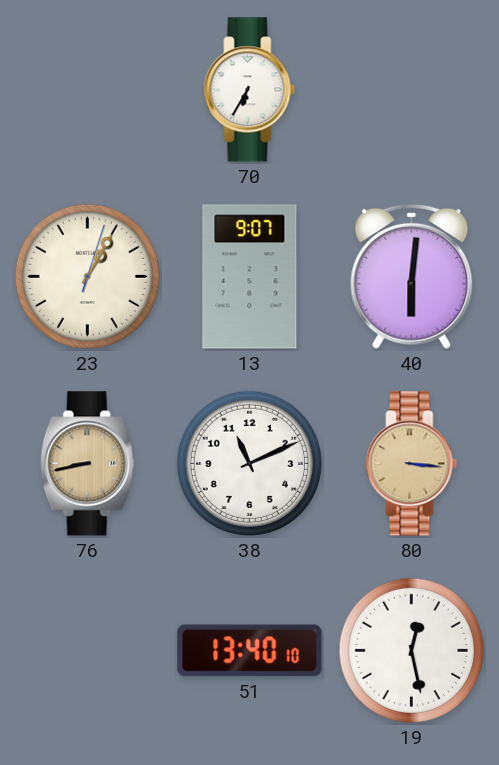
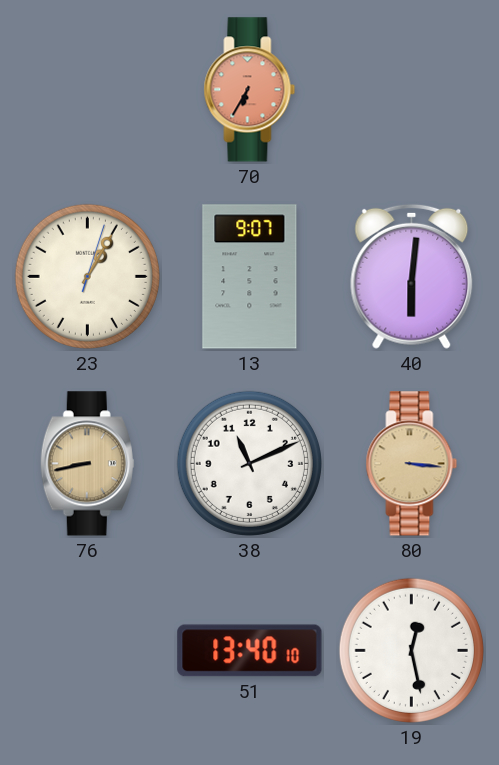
70 dial: white -> salmon
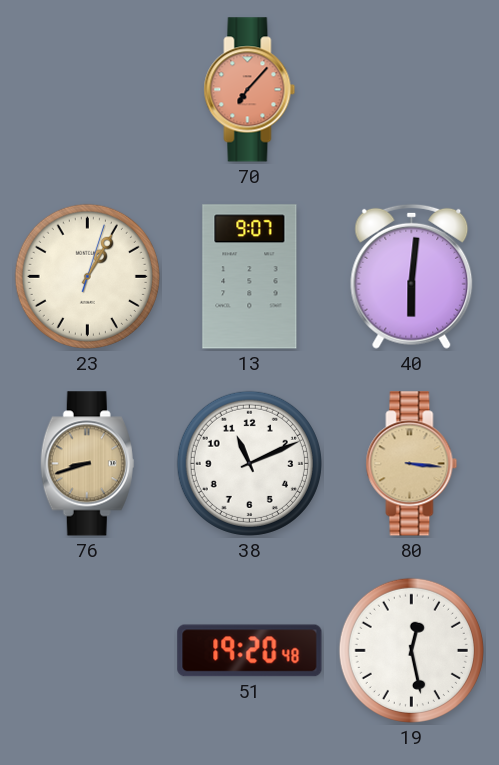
70: 6:35 -> 7:07
76: 8:43 -> 8:42
51: 13:40 -> 19:20
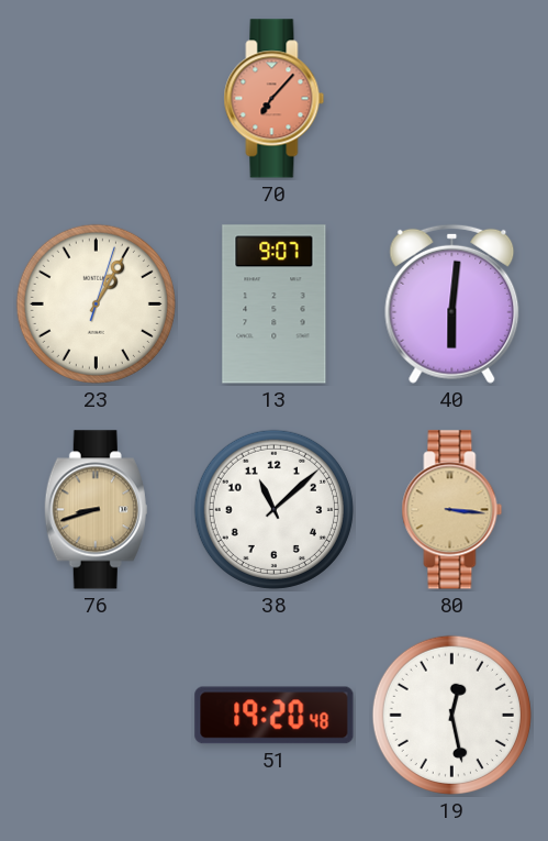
38: 11:11 -> 11:08
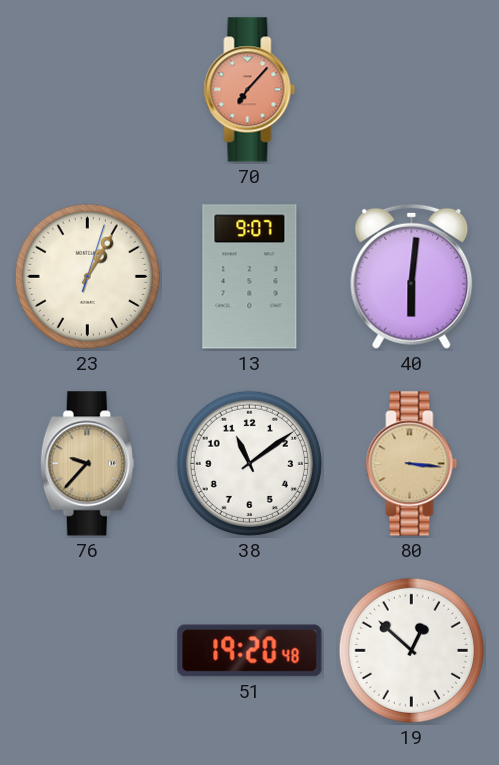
76: 8:42 -> 9:37
38: 11:08 -> 11:09
19: 12:28 -> 12:52
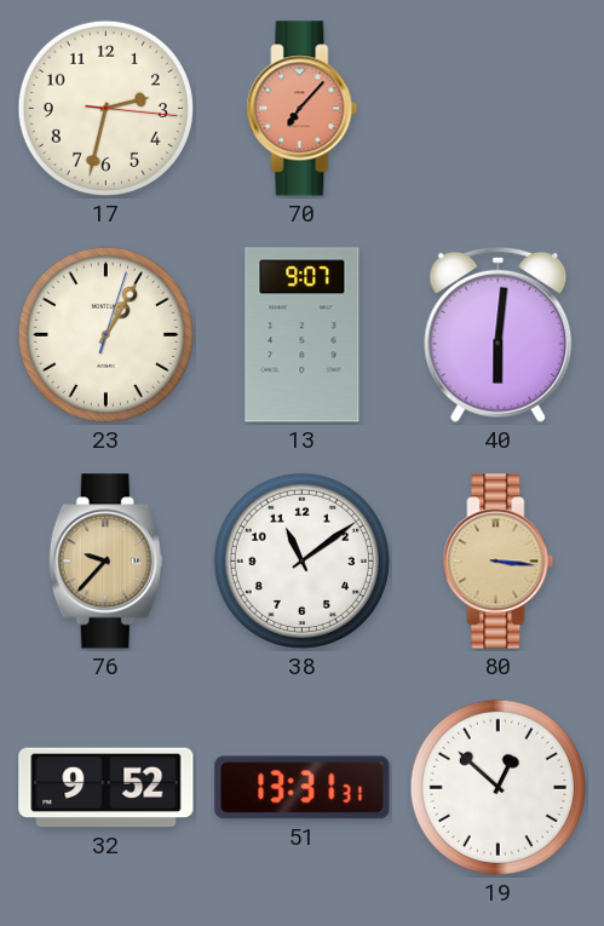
17: none -> 2:32
32: none -> 9:52
51: 19:20 -> 13:31
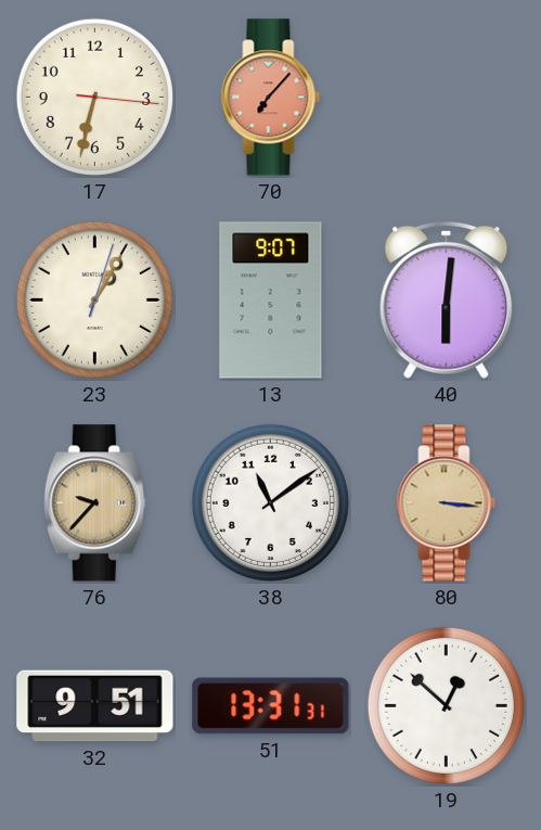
17: 2:32 -> 6:32
32: 9:52 -> 9:51
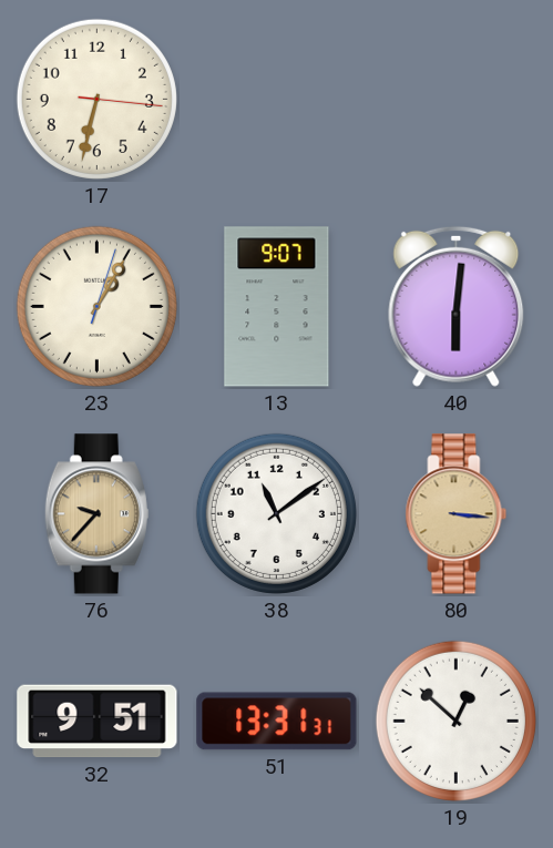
70: 7:07 -> none
